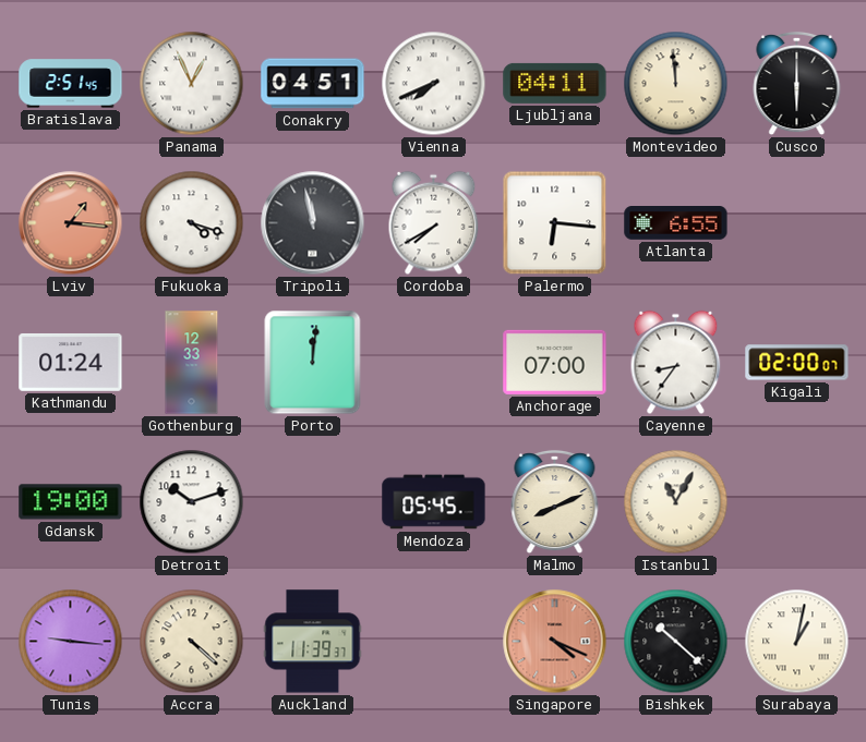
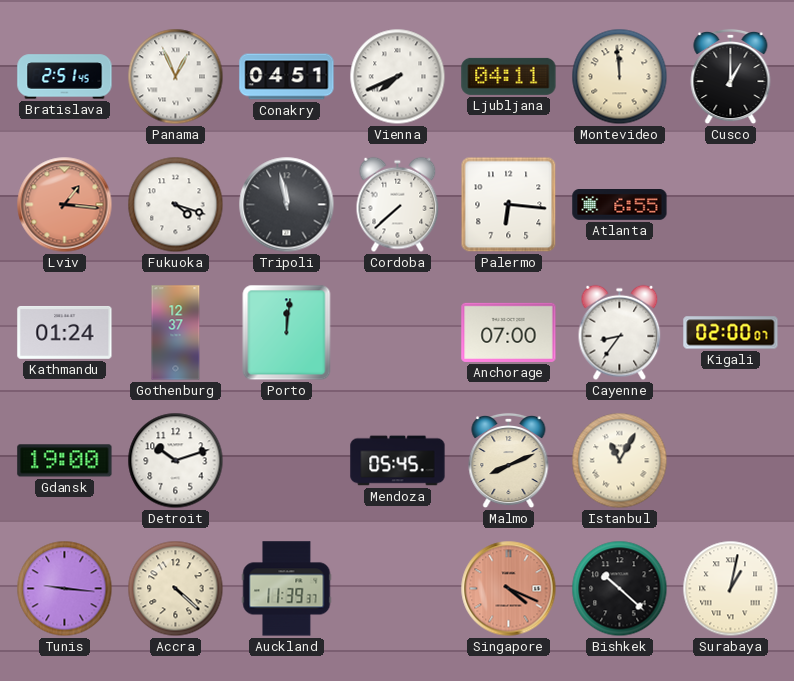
Cusco: 6:00 -> 1:00
Cordoba: 7:40 -> 7:38
Gothenburg: 12:33 -> 12:37
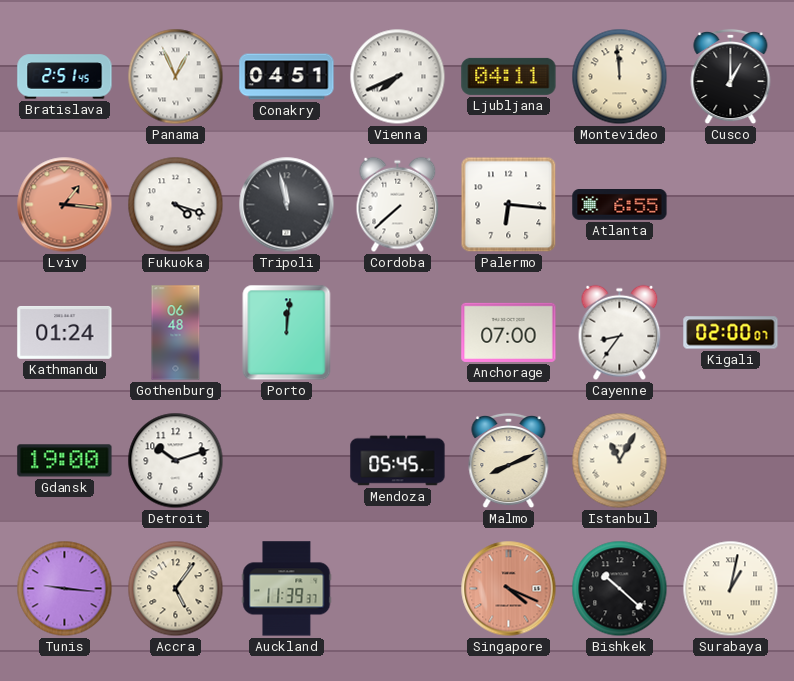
Gothenburg: 12:37 -> 06:48
Accra: 4:22 -> 5:06
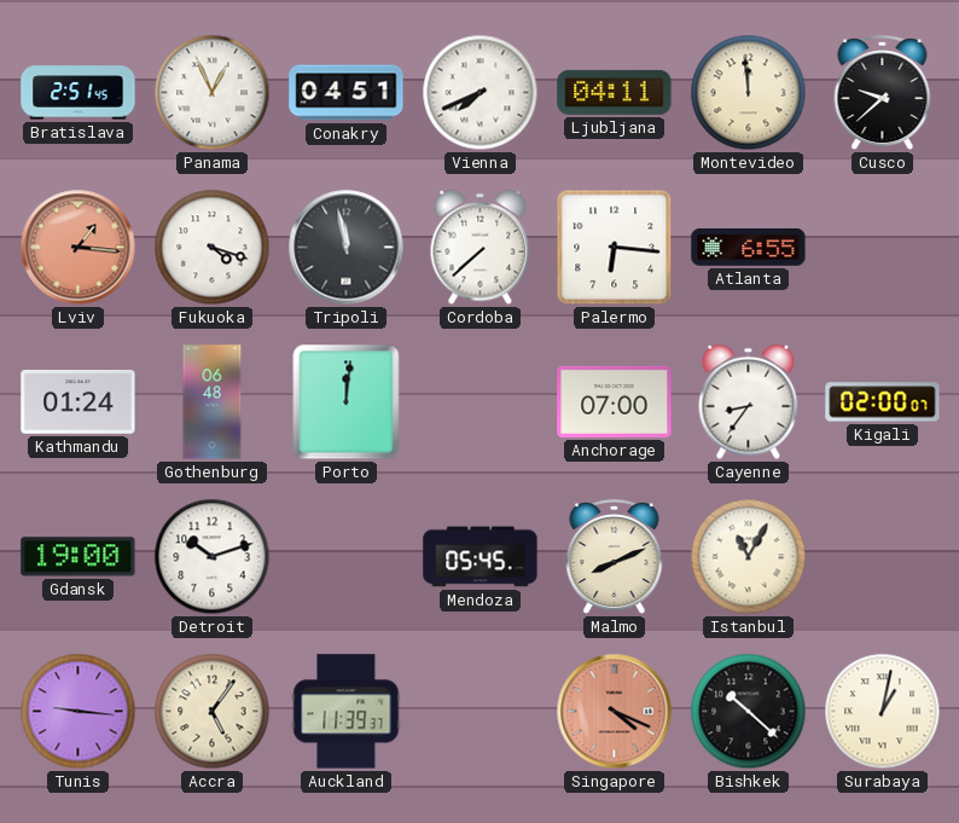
Cusco: 1:00 -> 9:38
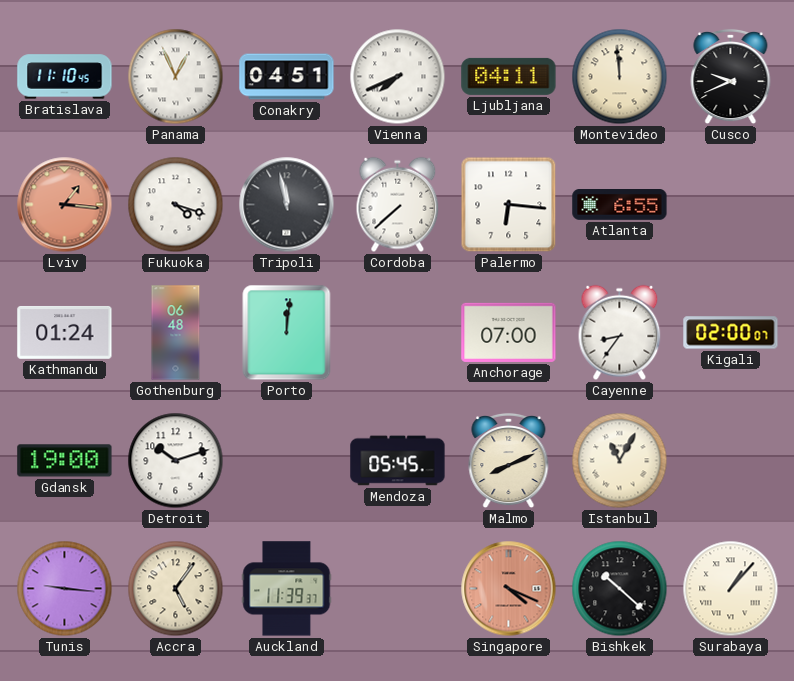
Bratislava: 2:51 -> 11:10
Cusco: 9:38 -> 9:41
Surabaya: 1:02 -> 1:07
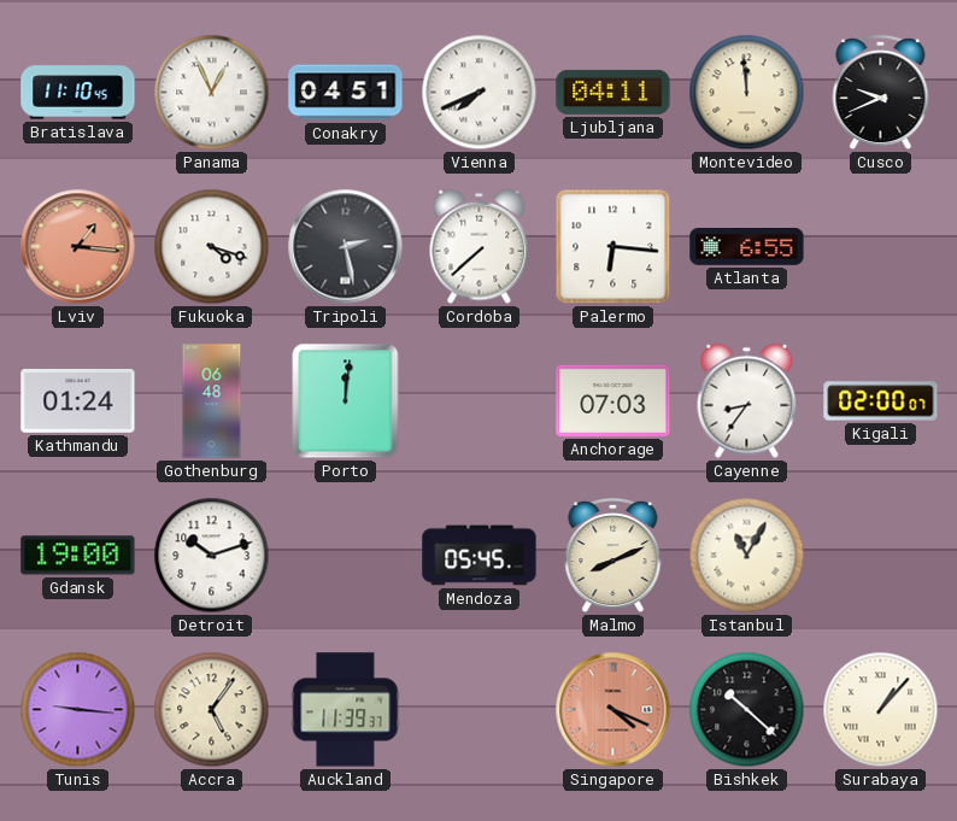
Tripoli: 11:58 -> 2:28
Anchorage: 07:00 -> 07:03
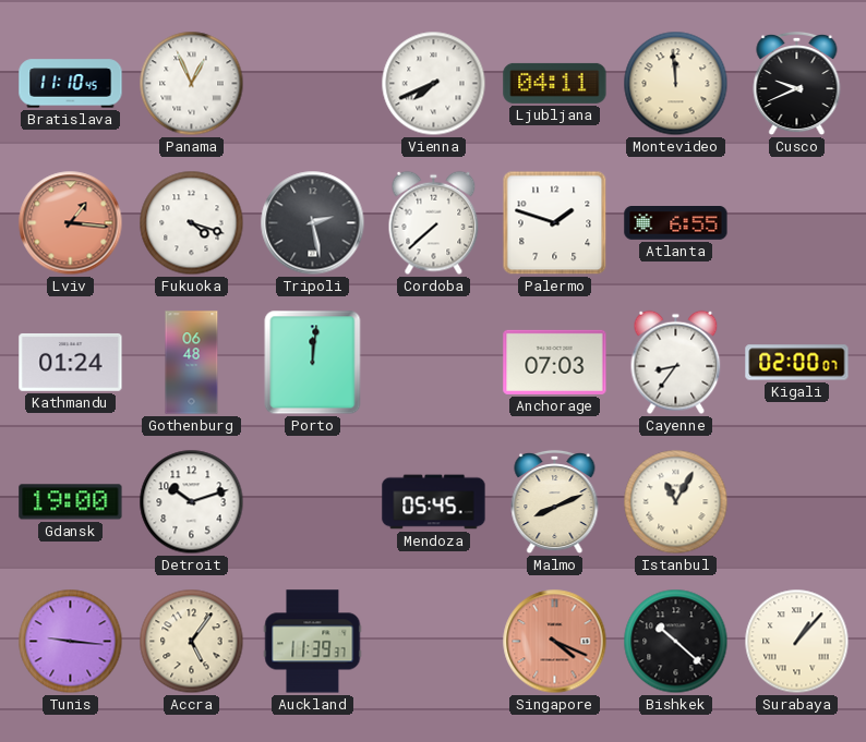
Conakry: 04:51 -> none
Palermo: 6:16 -> 1:48
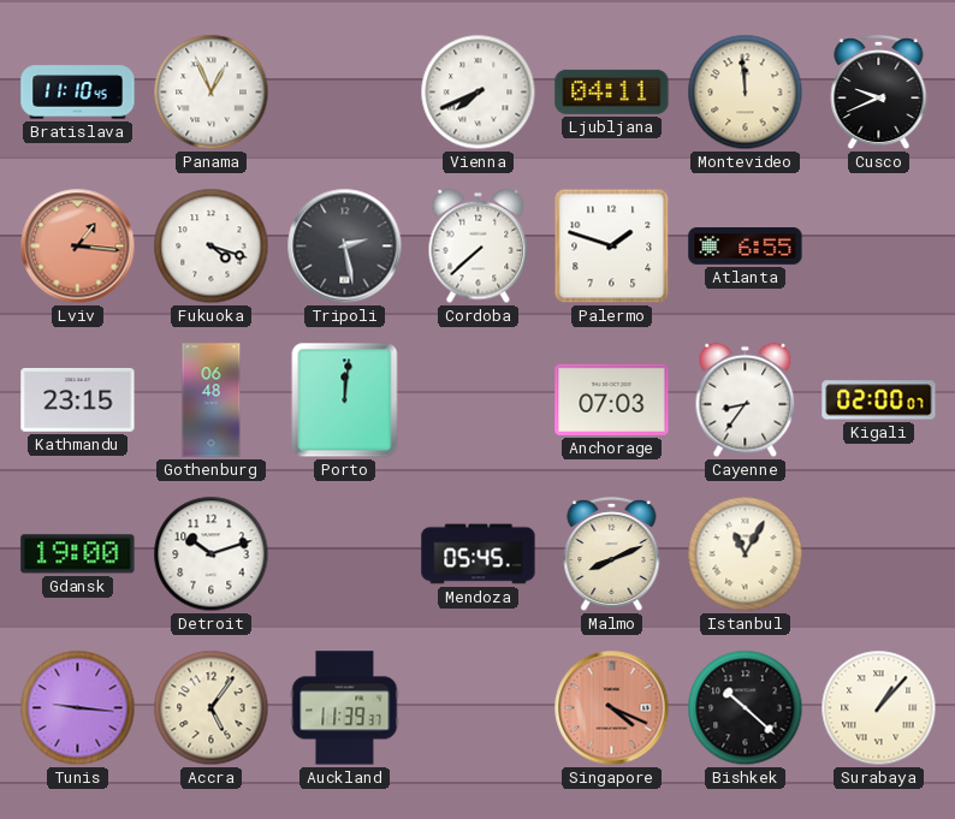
Kathmandu: 01:24 -> 23:15
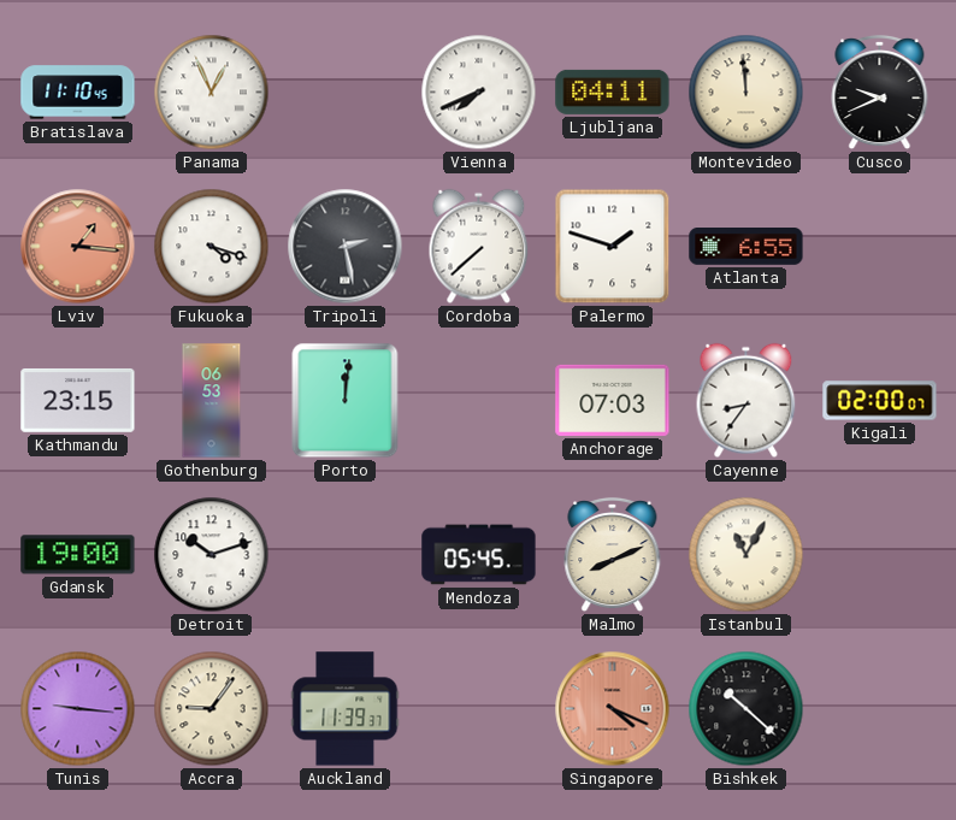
Gothenburg: 06:48 -> 06:53
Accra: 5:06 -> 9:06
Surabaya: 1:07 -> none
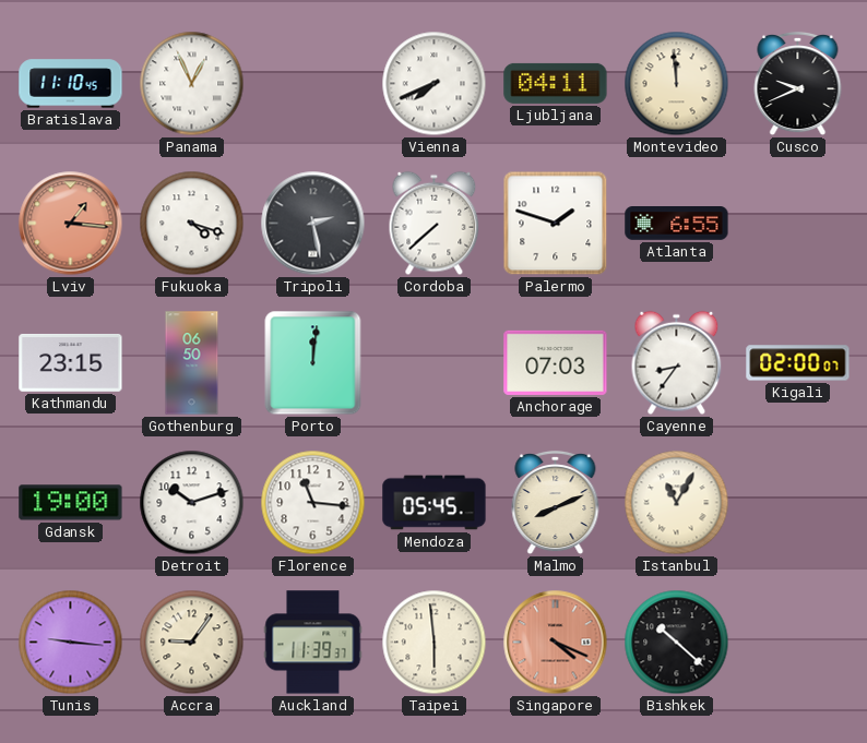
Gothenburg: 06:53 -> 06:50
Florence: none -> 11:16
Taipei: none -> 5:59
